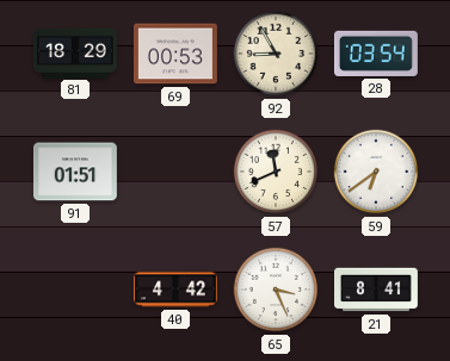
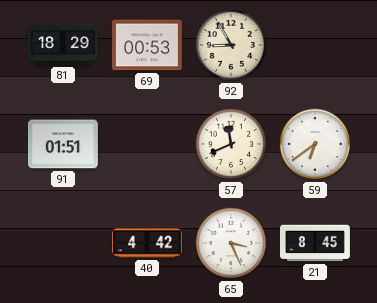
28: 03:54 -> none
21: 8:41 -> 8:45
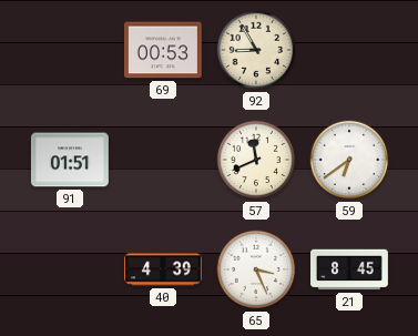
81: 18:29 -> none
40: 4:42 -> 4:39
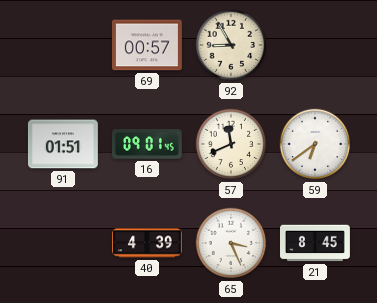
69: 00:53 -> 00:57
16: none -> 09:01
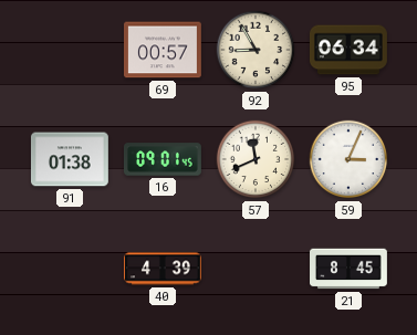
95: none -> 06:34
91: 01:51 -> 01:38
59: 6:39 -> 3:04
65: 3:26 -> none
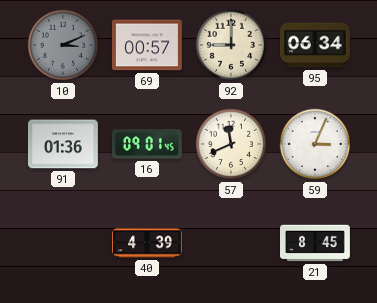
10: none -> 3:11
92: 8:55 -> 9:00
91: 01:38 -> 01:36
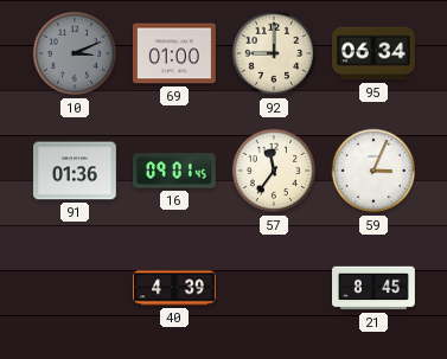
69: 00:57 -> 01:00
57: 11:41 -> 11:36
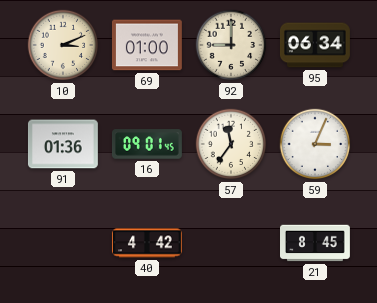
10 dial: grey -> cream
40: 4:39 -> 4:42
